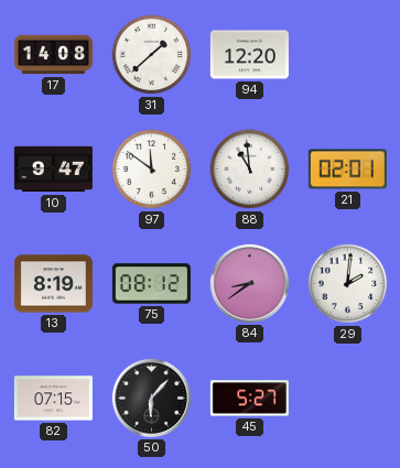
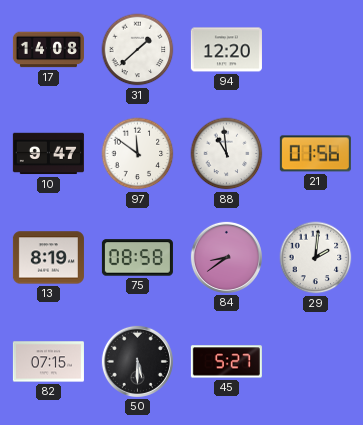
21: 02:01 -> 01:56
75: 08:12 -> 08:58
50: 6:07 -> 5:30
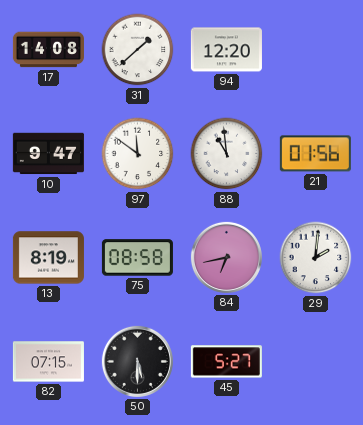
84: 8:39 -> 6:43
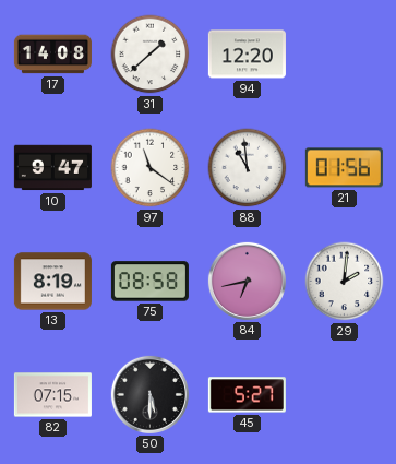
97: 11:51 -> 11:21
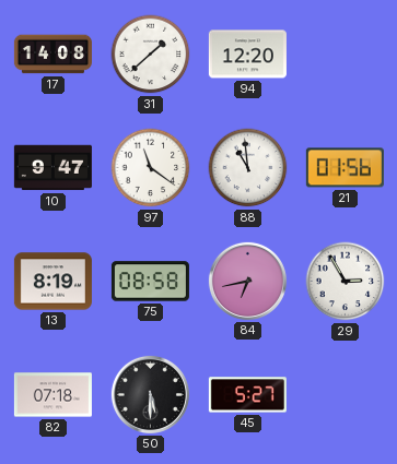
29: 2:01 -> 2:55
82: 07:15 -> 07:18
